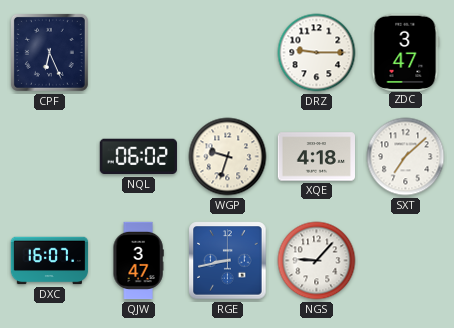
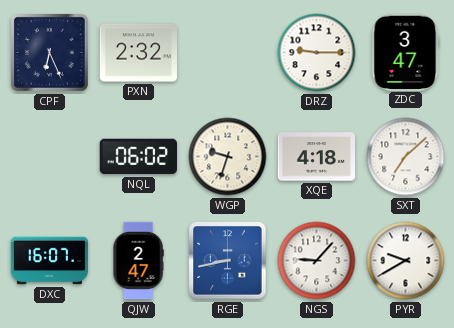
PXN: none -> 2:32
QJW: 3:47 -> 2:47
PYR: none -> 9:40
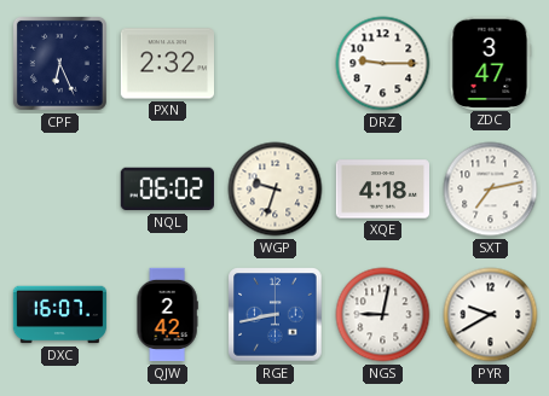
SXT: 7:08 -> 7:13
QJW: 2:47 -> 2:42
NGS: 9:07 -> 9:02
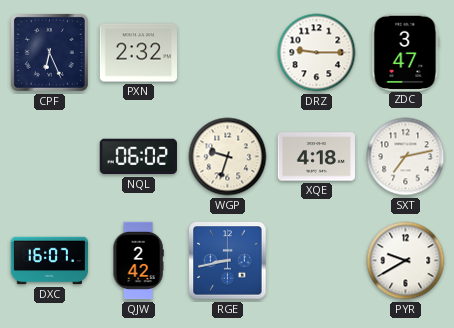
NGS: 9:02 -> none
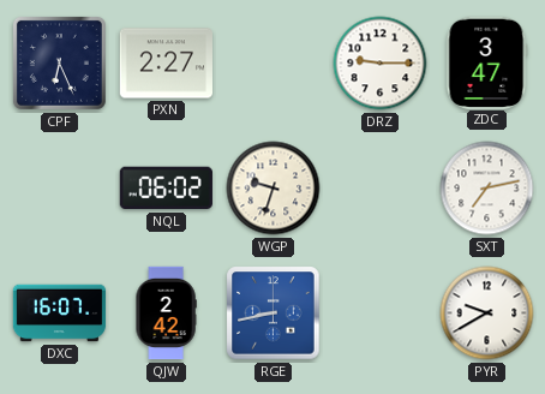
PXN: 2:32 -> 2:27
XQE: 4:18 -> none
